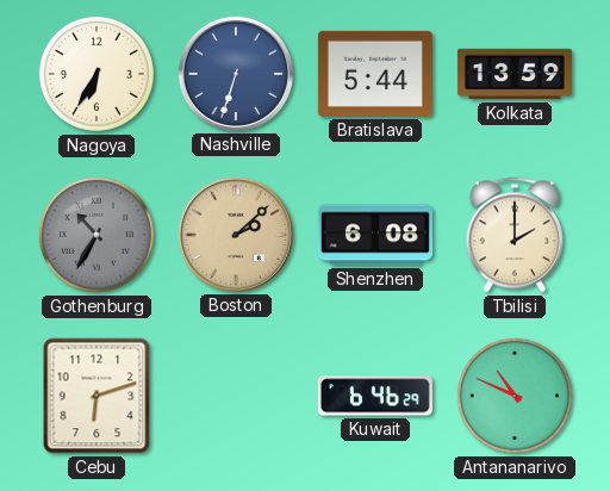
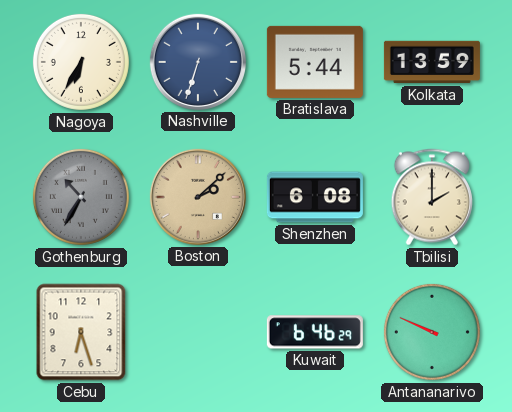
Cebu: 6:12 -> 6:27
Antananarivo: 10:49 -> 9:49
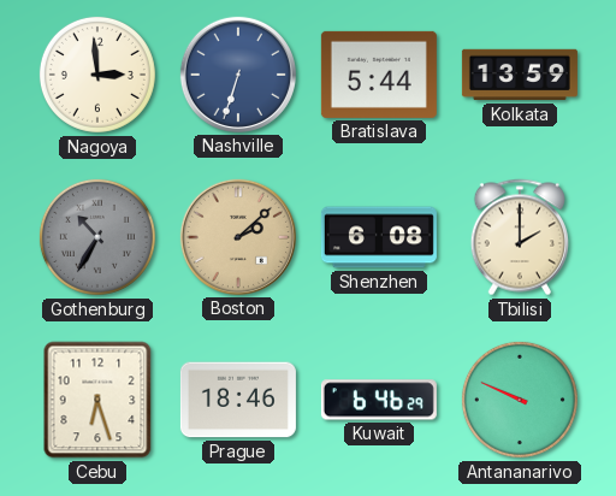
Nagoya: 6:35 -> 2:59
Prague: none -> 18:46
